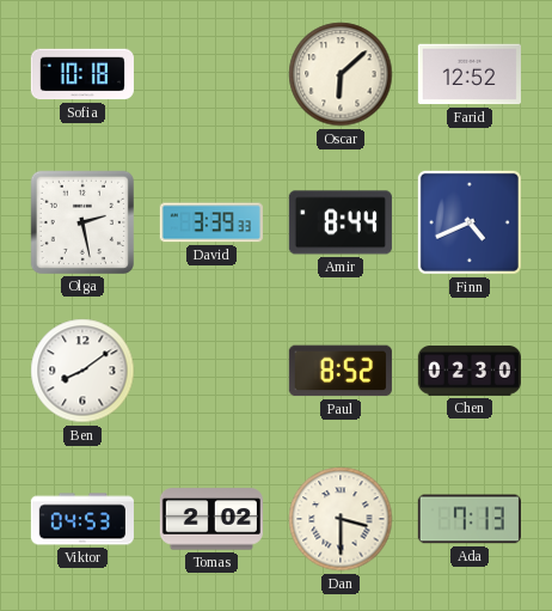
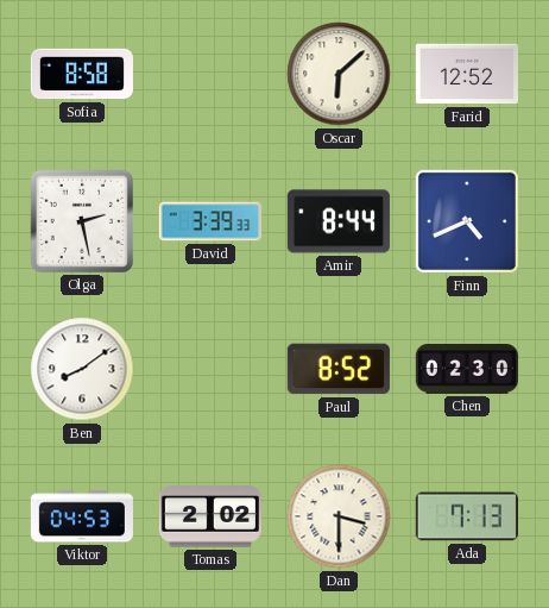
Sofia: 10:18 -> 8:58
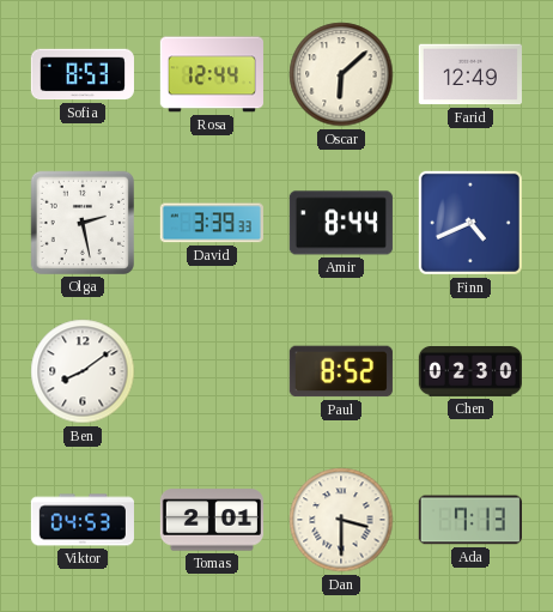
Sofia: 8:58 -> 8:53
Rosa: none -> 12:44
Farid: 12:52 -> 12:49
Tomas: 2:02 -> 2:01
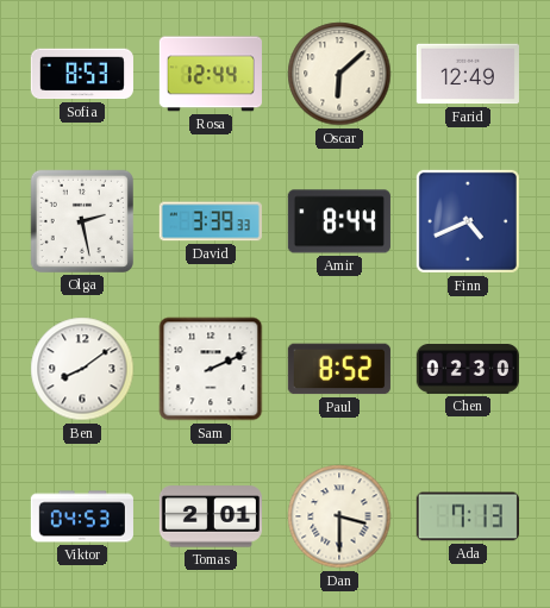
Sam: none -> 2:11
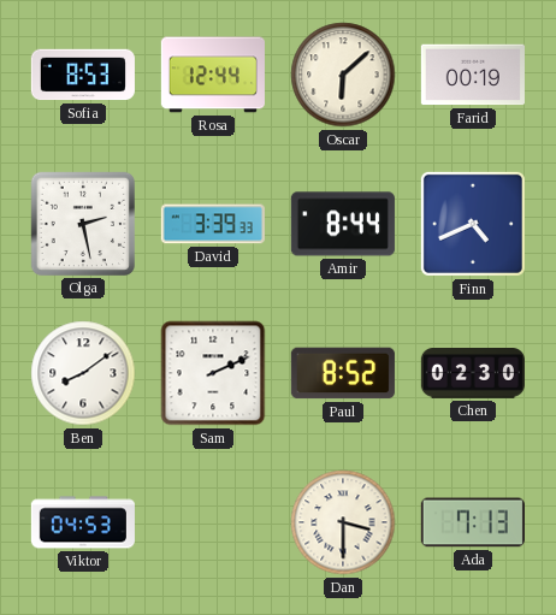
Farid: 12:49 -> 00:19
Tomas: 2:01 -> none
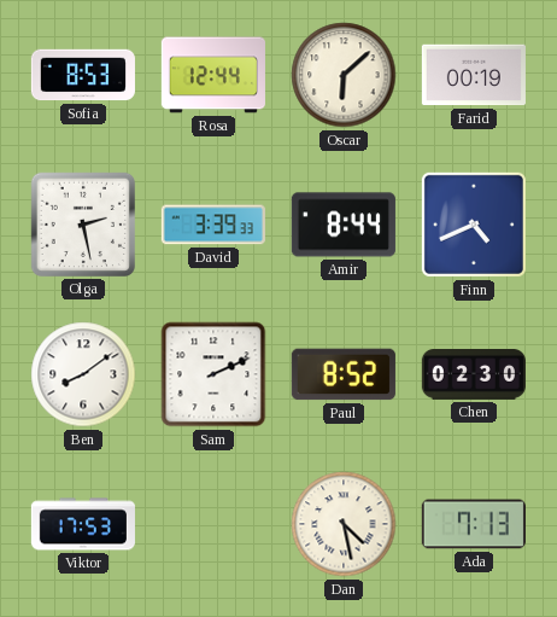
Viktor: 04:53 -> 17:53
Dan: 3:30 -> 4:28
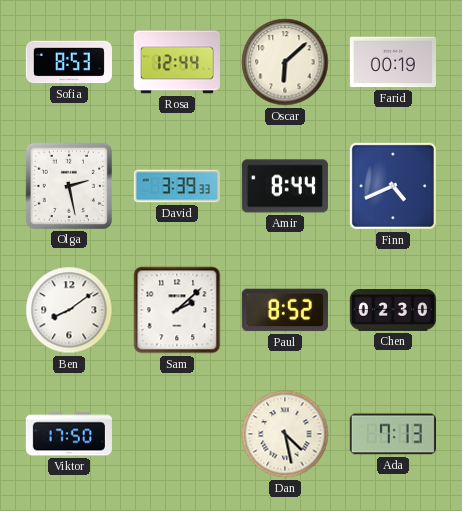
Sam: 2:11 -> 2:08
Viktor: 17:53 -> 17:50
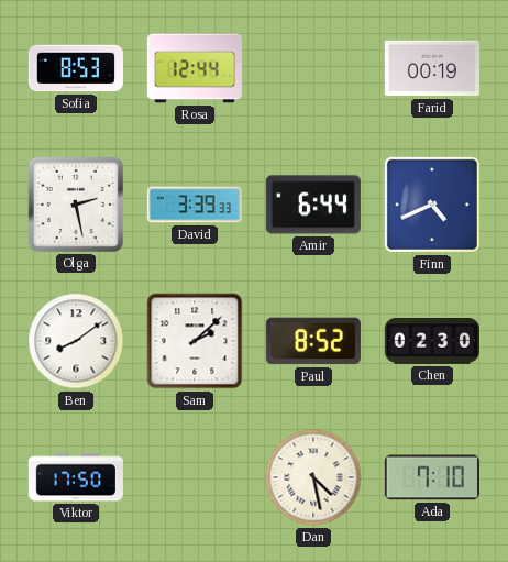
Oscar: 6:08 -> none
Amir: 8:44 -> 6:44
Ada: 7:13 -> 7:10
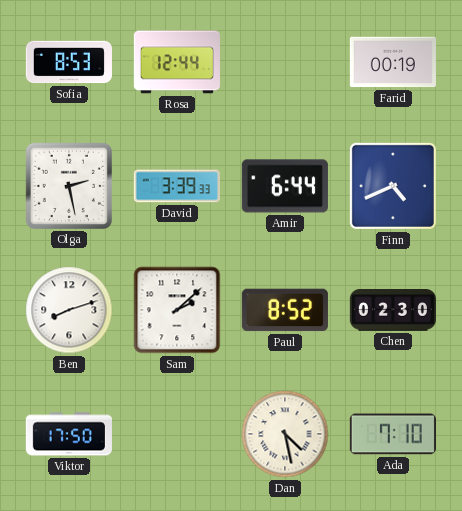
Ben: 8:09 -> 8:12
